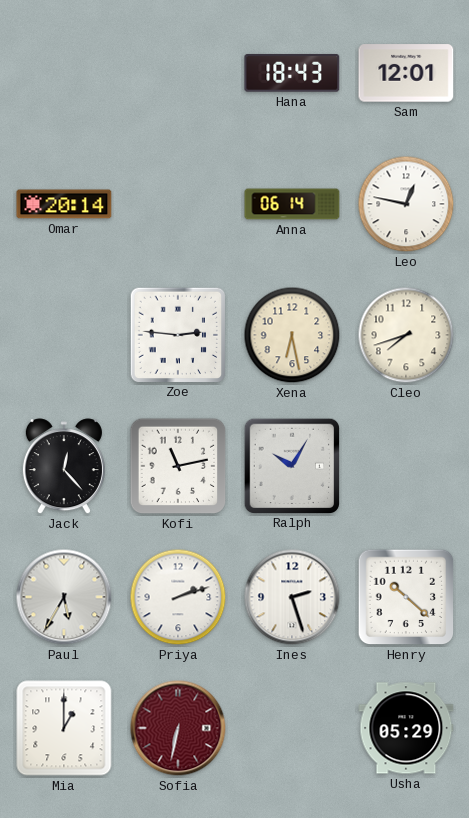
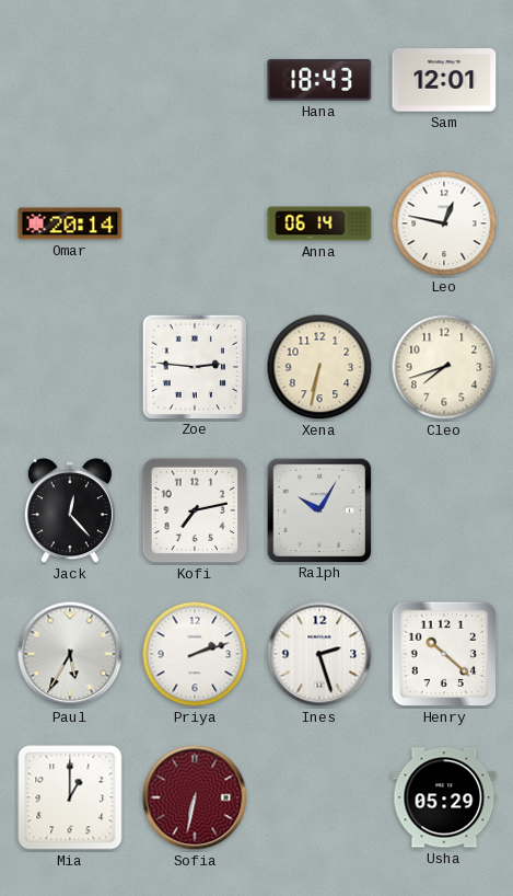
Xena: 6:28 -> 6:32
Kofi: 11:13 -> 7:13
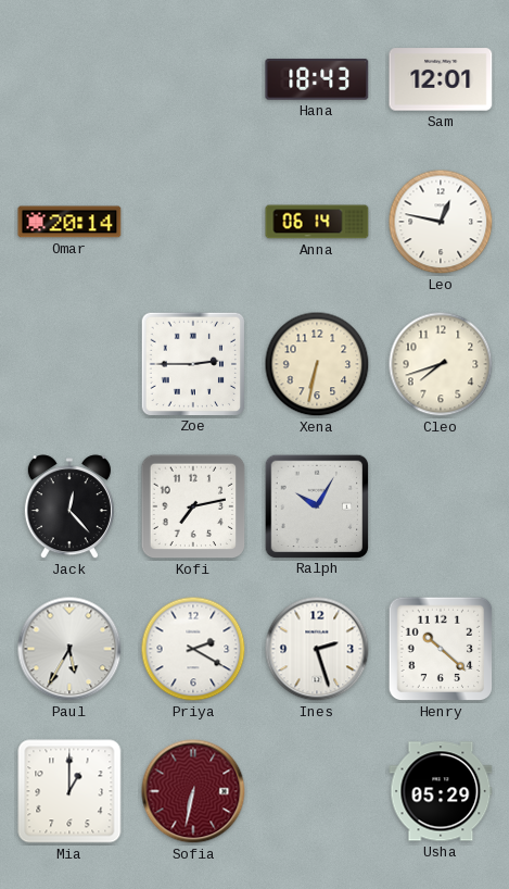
Zoe: 2:46 -> 2:45
Priya: 2:12 -> 2:20
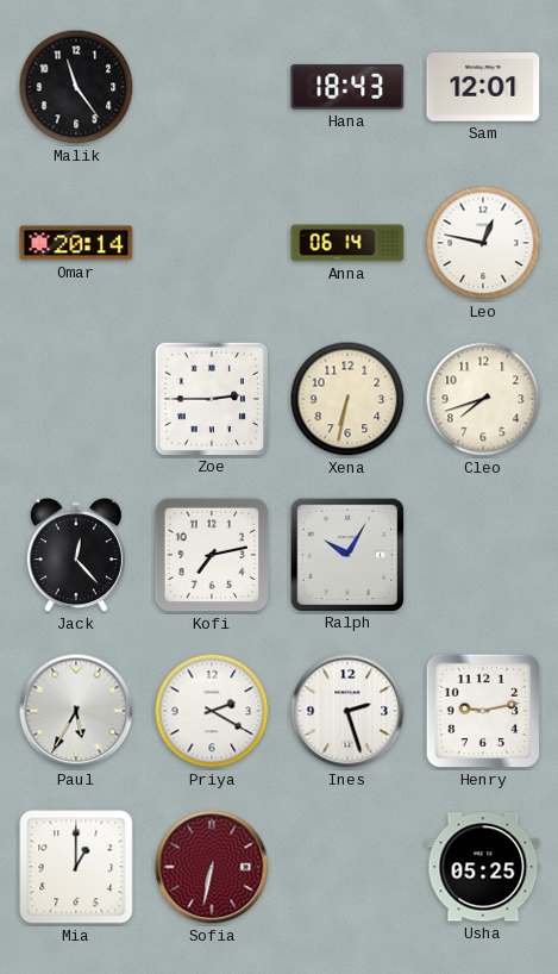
Malik: none -> 11:24
Henry: 10:22 -> 9:13
Usha: 05:29 -> 05:25
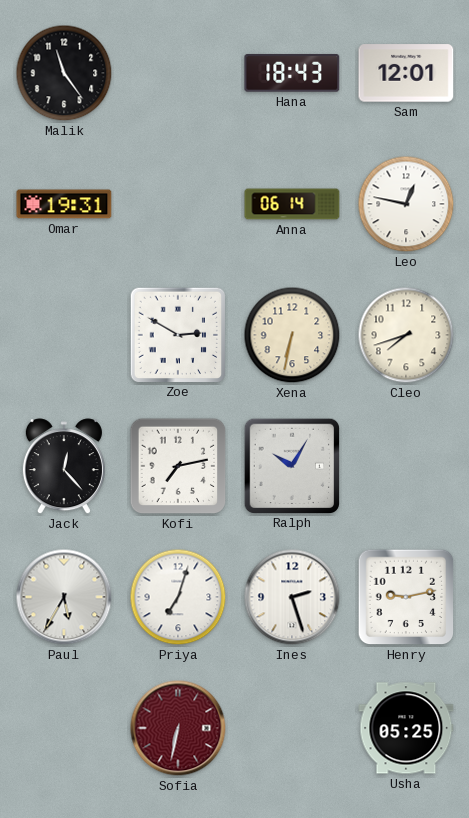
Omar: 20:14 -> 19:31
Zoe: 2:45 -> 2:50
Priya: 2:20 -> 7:03
Mia: 1:00 -> none
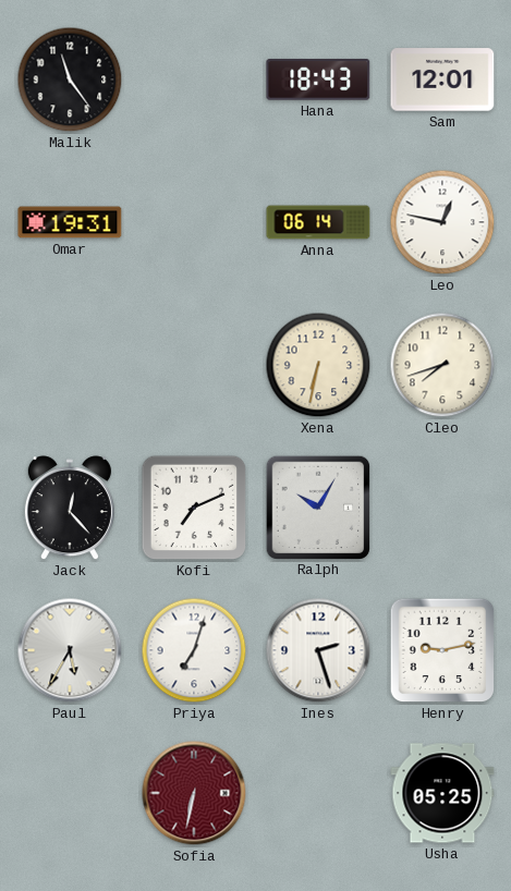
Zoe: 2:50 -> none
Kofi: 7:13 -> 7:11
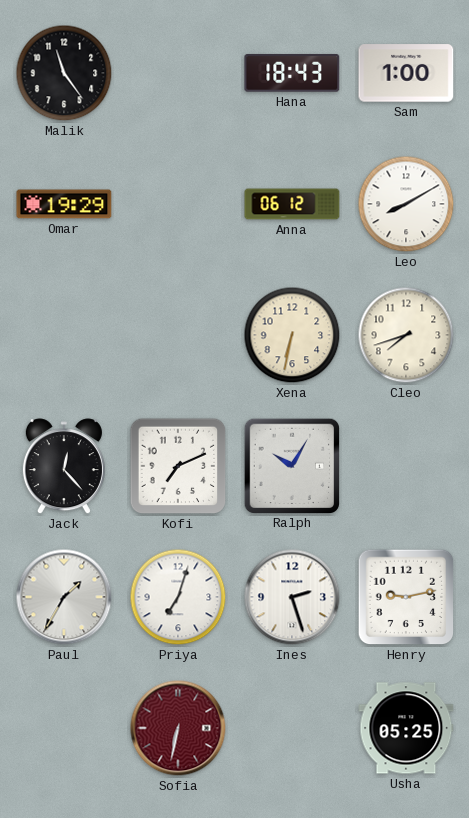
Sam: 12:01 -> 1:00
Omar: 19:31 -> 19:29
Anna: 06:14 -> 06:12
Leo: 12:47 -> 8:10
Paul: 5:35 -> 1:35
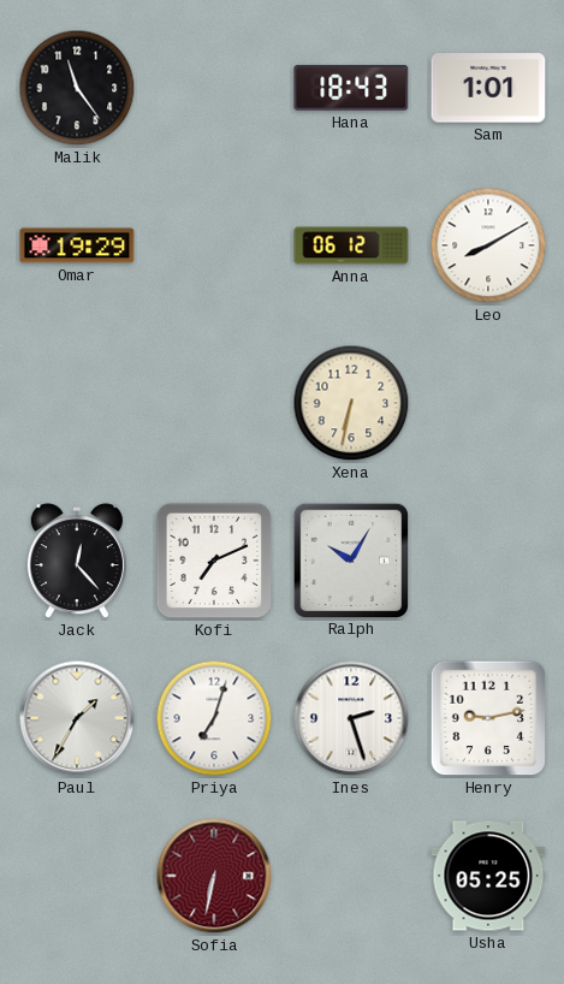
Sam: 1:00 -> 1:01
Cleo: 7:42 -> none
